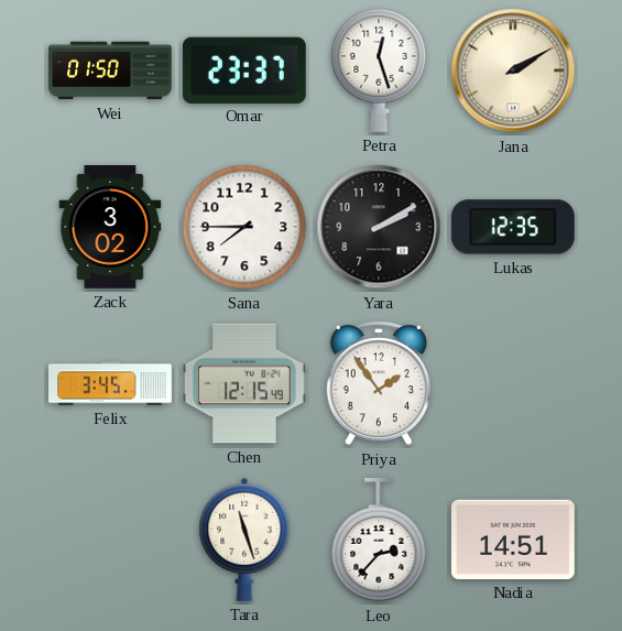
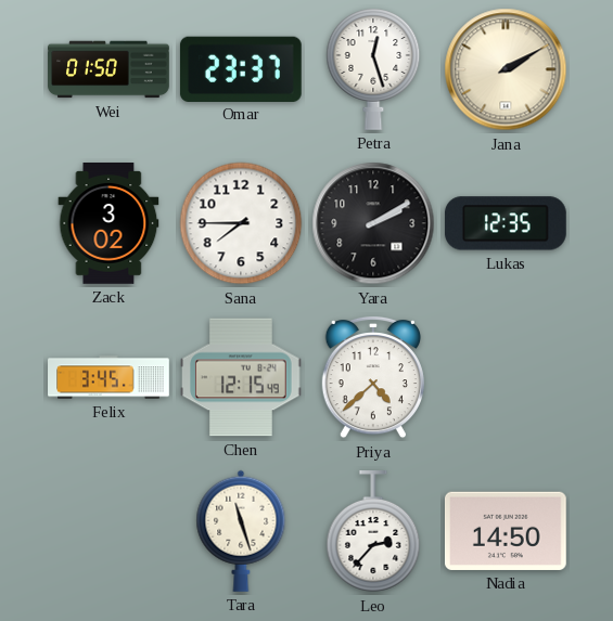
Priya: 1:54 -> 4:38
Nadia: 14:51 -> 14:50
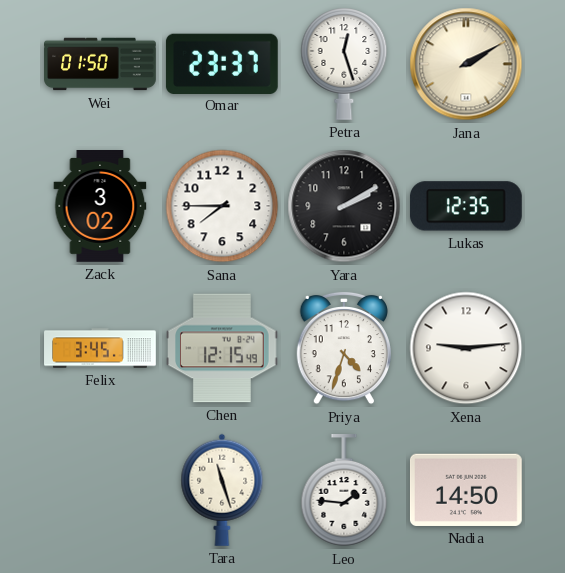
Priya: 4:38 -> 4:33
Xena: none -> 9:14
Leo: 2:37 -> 1:46
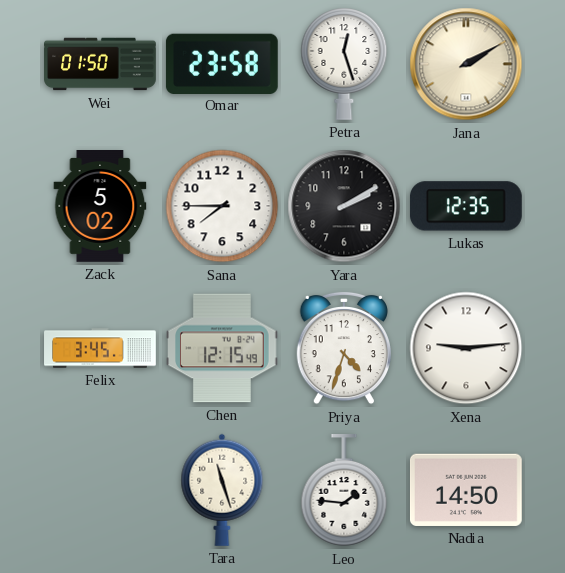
Omar: 23:37 -> 23:58
Zack: 3:02 -> 5:02
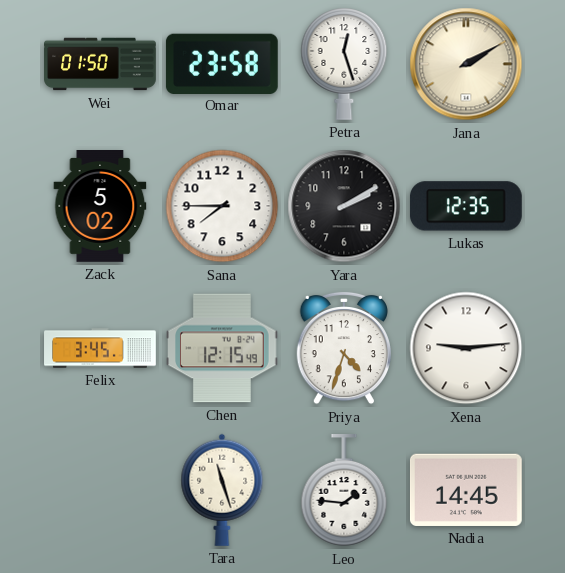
Nadia: 14:50 -> 14:45
